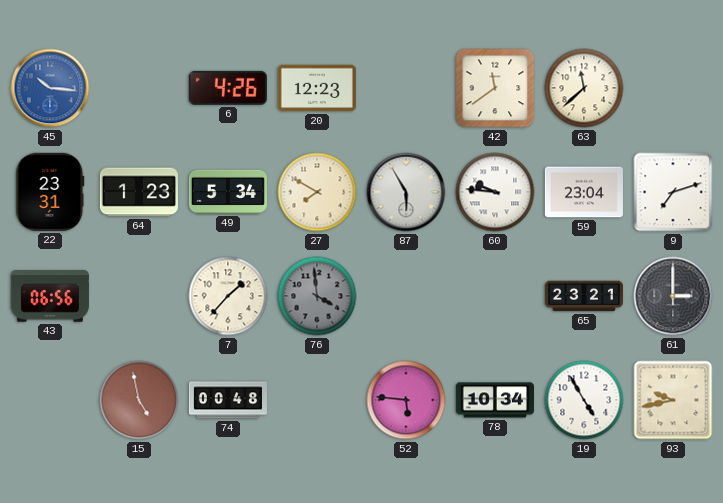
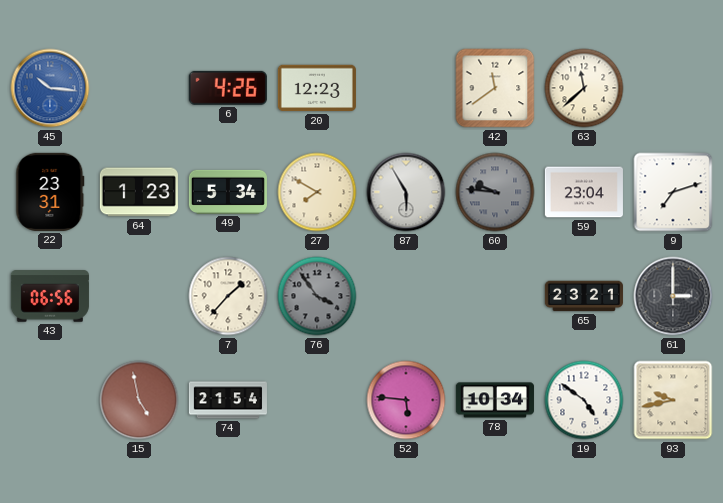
60 dial: white -> grey
76: 3:59 -> 3:54
74: 00:48 -> 21:54
19: 4:55 -> 4:51
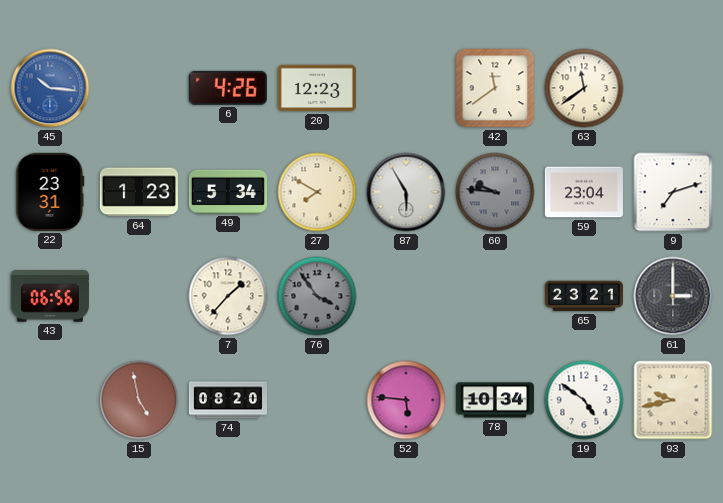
63: 11:38 -> 11:39
74: 21:54 -> 08:20
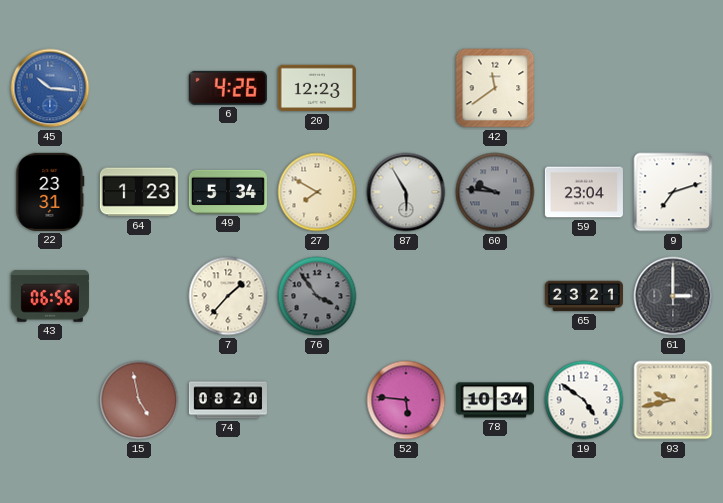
63: 11:39 -> none
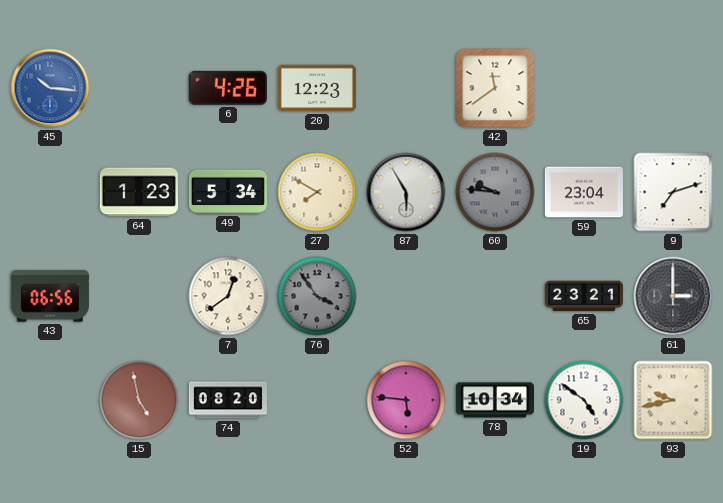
22: 23:31 -> none
7: 1:37 -> 12:39
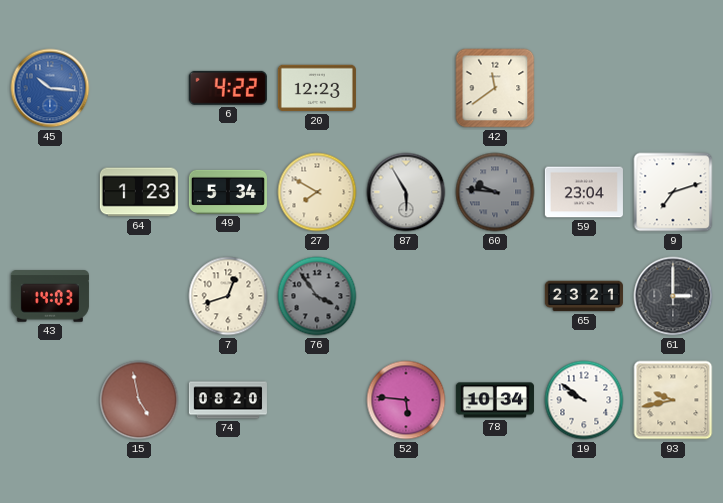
6: 4:26 -> 4:22
43: 06:56 -> 14:03
7: 12:39 -> 12:42
19: 4:51 -> 9:51
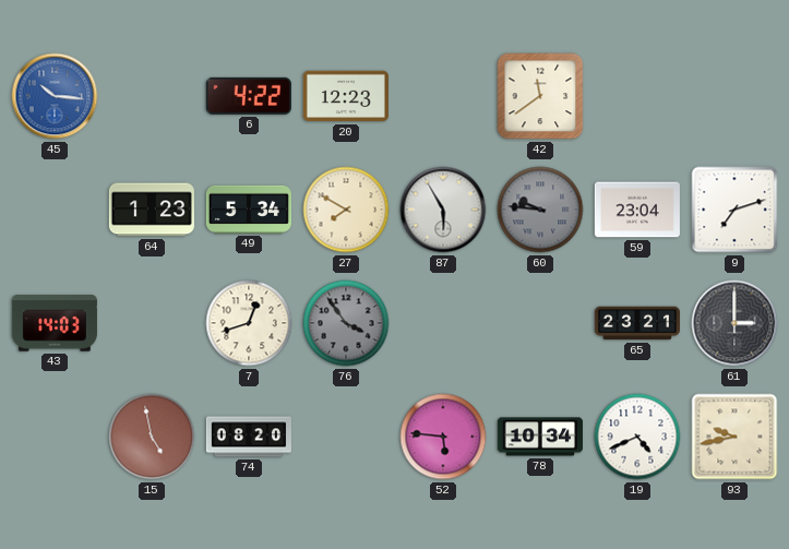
19: 9:51 -> 4:41
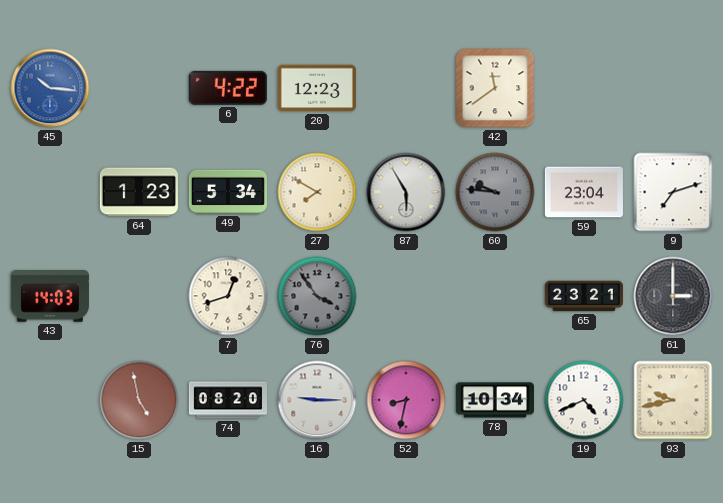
16: none -> 9:15
52: 5:46 -> 8:32
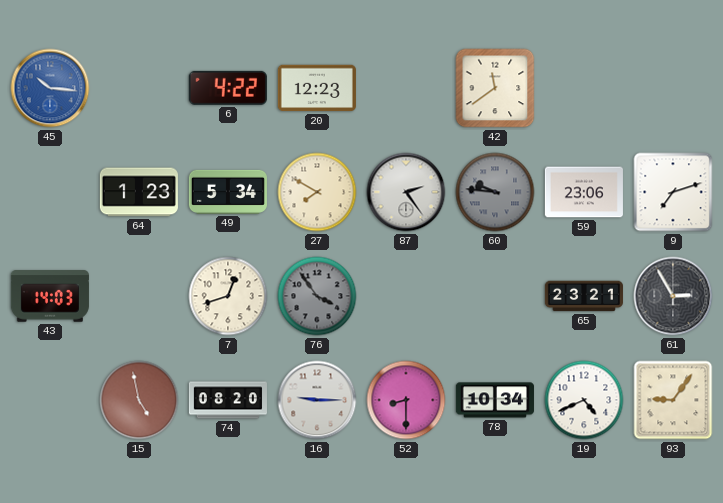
87: 5:55 -> 2:24
59: 23:04 -> 23:06
61: 3:00 -> 2:55
52: 8:32 -> 8:30
93: 9:43 -> 9:06
